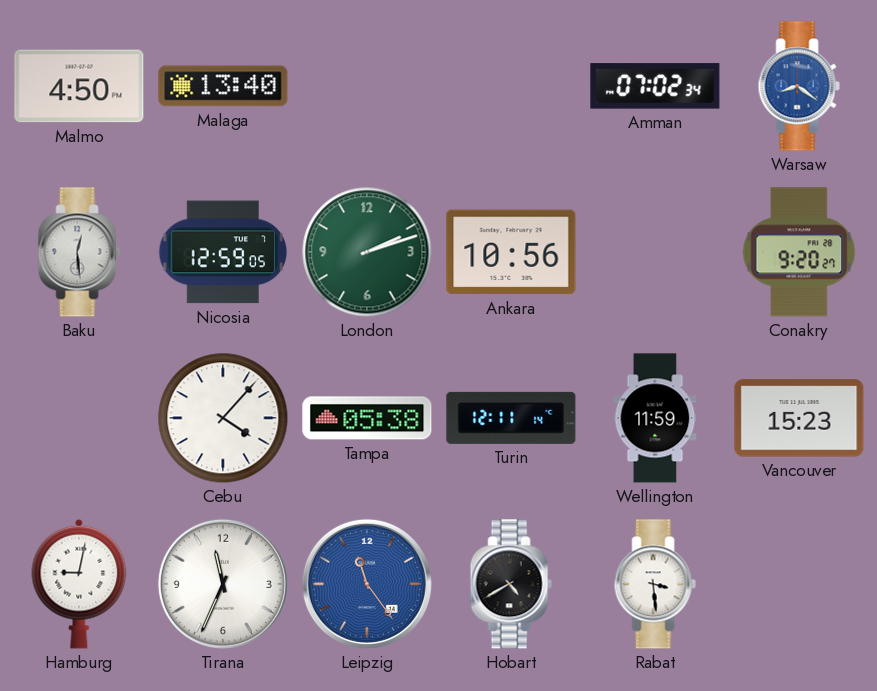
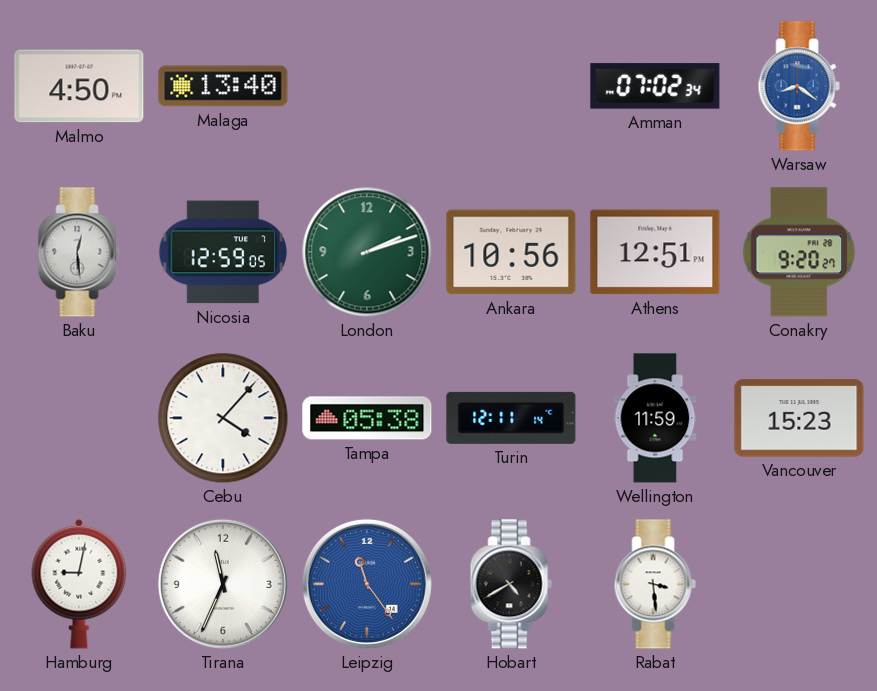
Athens: none -> 12:51
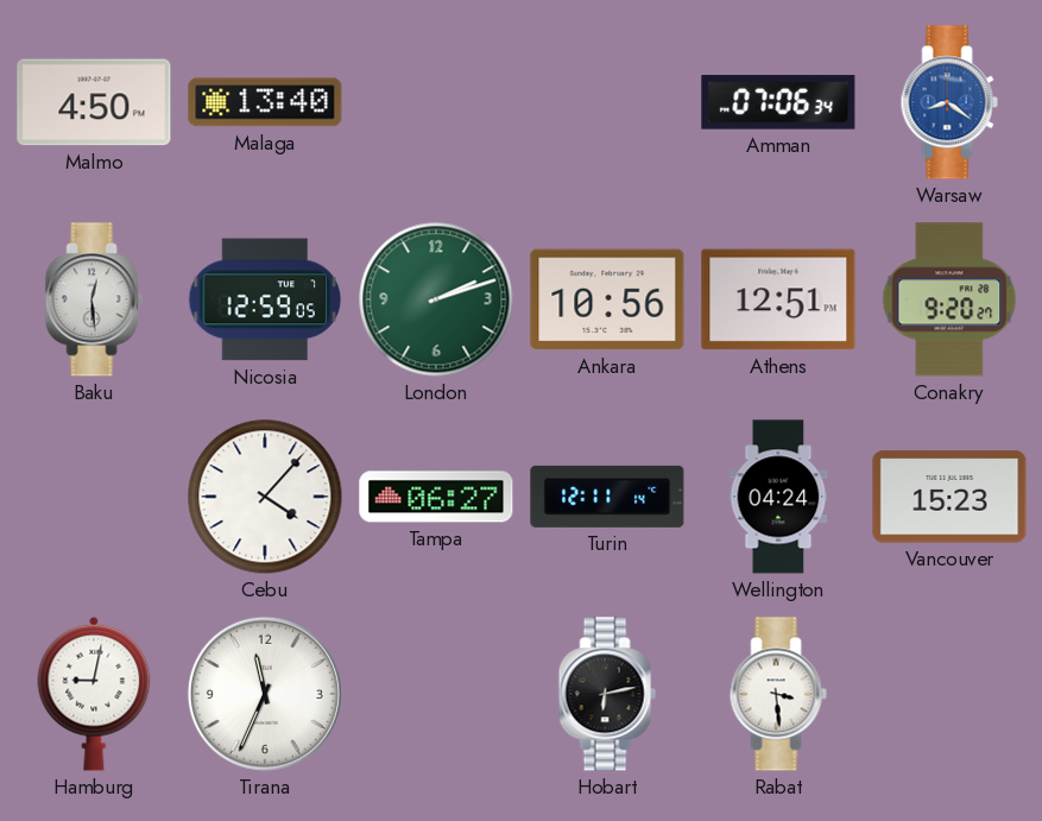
Amman: 07:02 -> 07:06
Tampa: 05:38 -> 06:27
Wellington: 11:59 -> 04:24
Leipzig: 11:24 -> none
Hobart: 4:40 -> 6:13
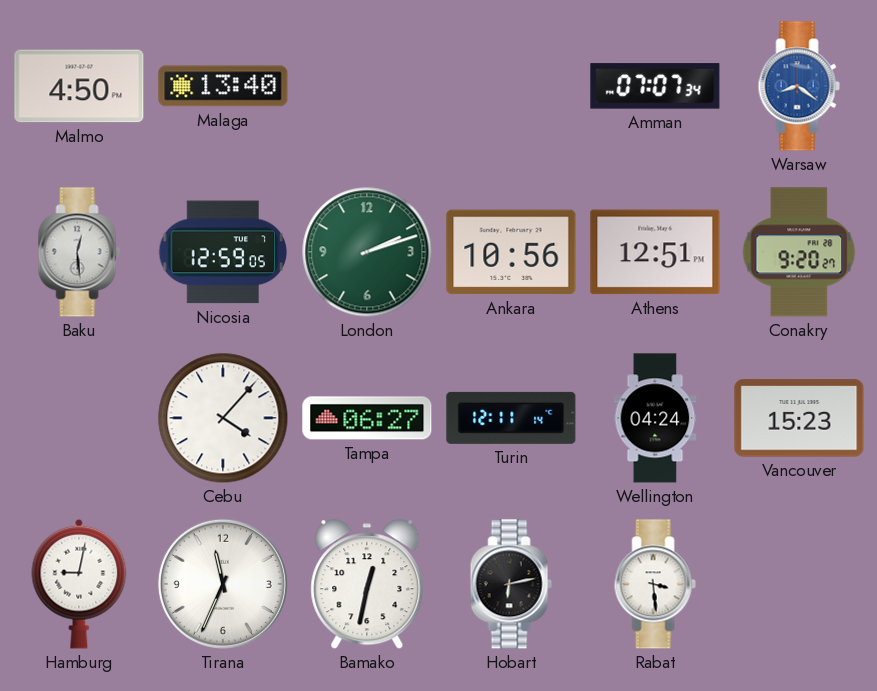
Amman: 07:06 -> 07:07
Bamako: none -> 12:32
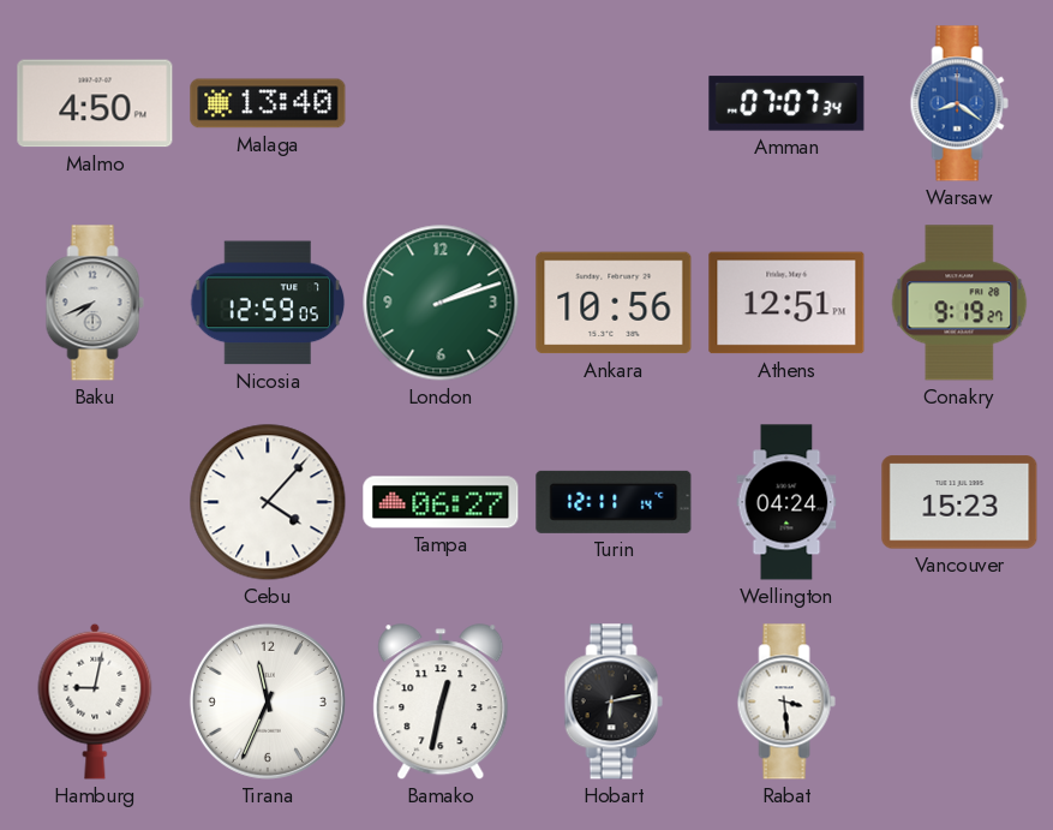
Baku: 12:29 -> 7:41
Conakry: 9:20 -> 9:19
